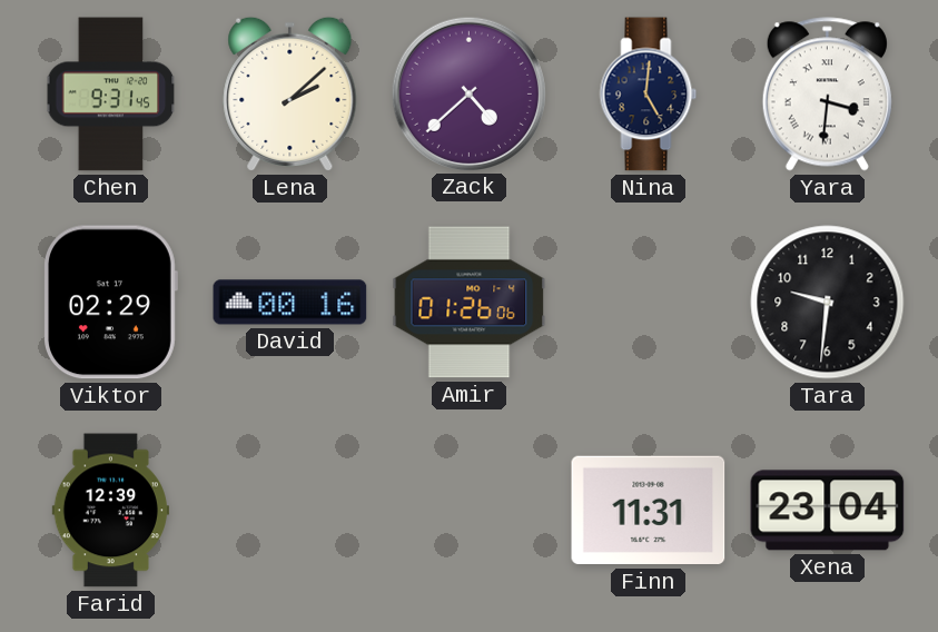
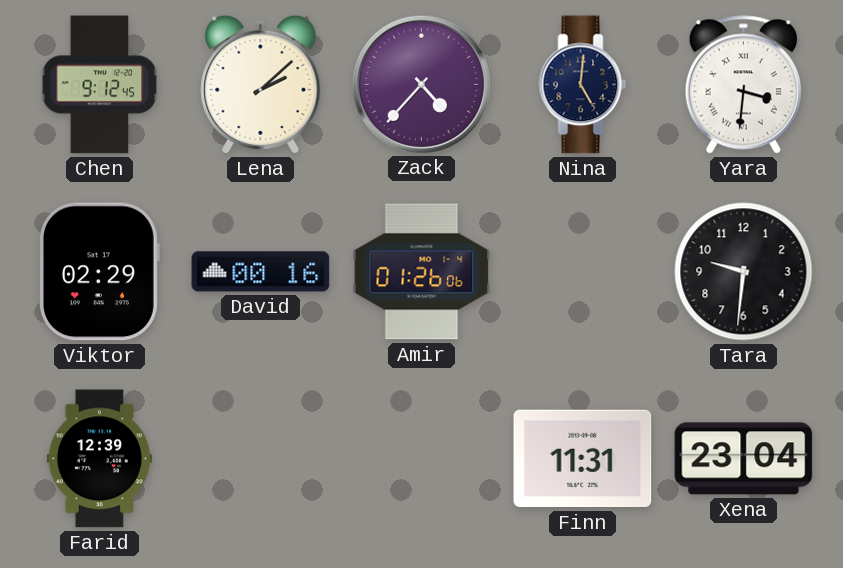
Chen: 9:31 -> 9:12
Zack: 4:38 -> 4:37
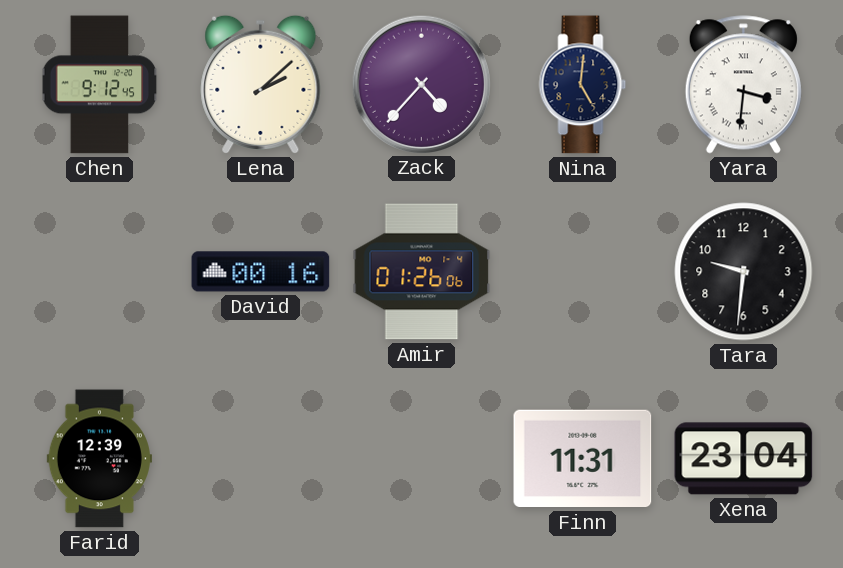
Viktor: 02:29 -> none
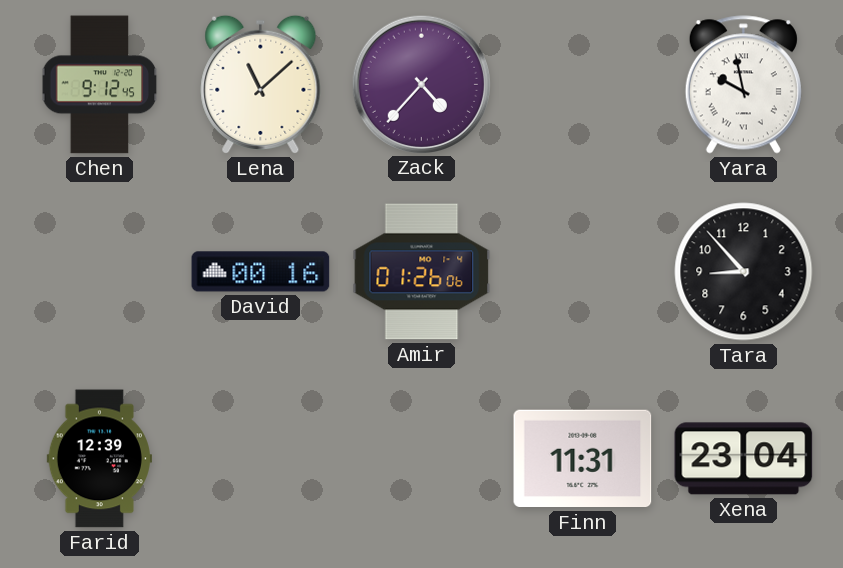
Lena: 2:08 -> 11:08
Nina: 5:01 -> none
Yara: 3:31 -> 9:58
Tara: 9:31 -> 8:53
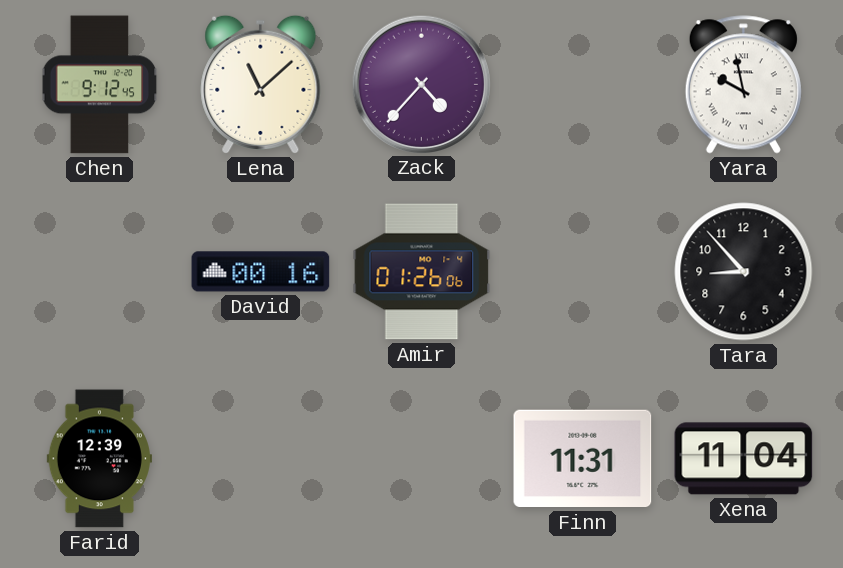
Xena: 23:04 -> 11:04
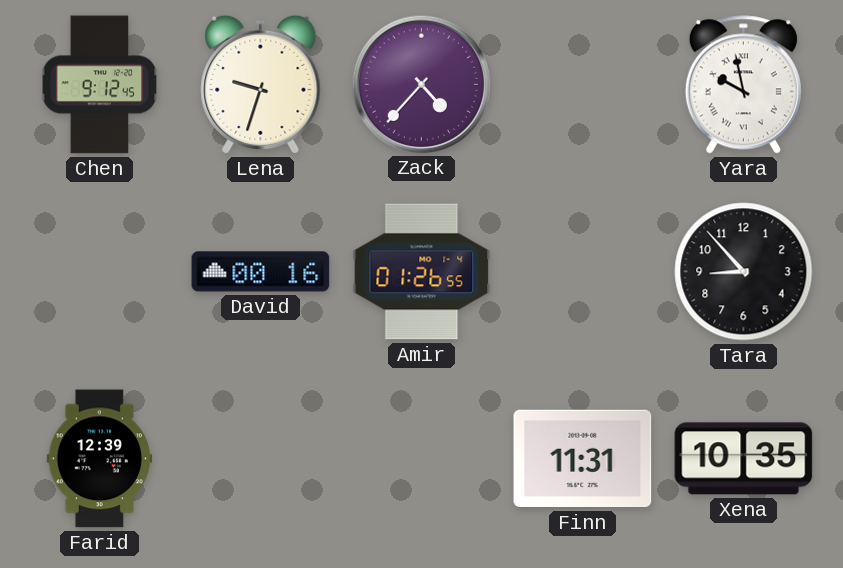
Lena: 11:08 -> 9:33
Amir: 01:26:06 -> 01:26:55
Xena: 11:04 -> 10:35
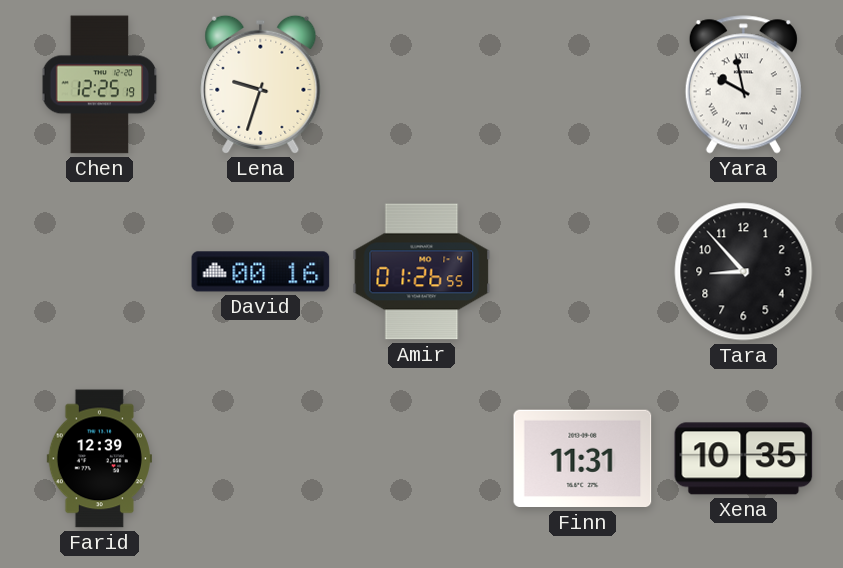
Chen: 9:12 -> 12:25
Zack: 4:37 -> none
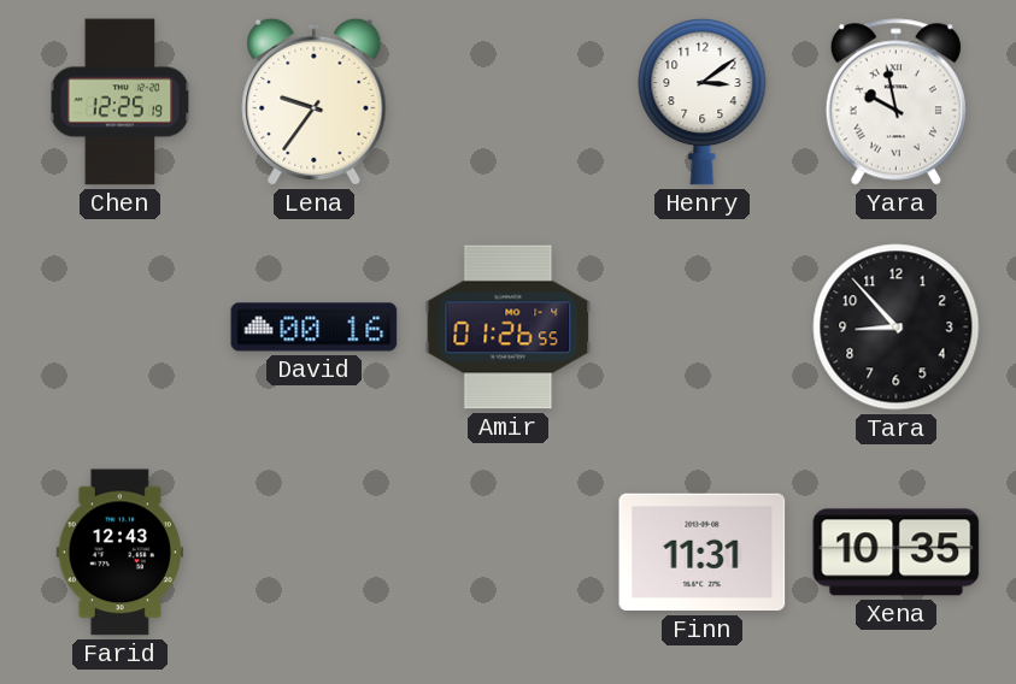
Lena: 9:33 -> 9:36
Henry: none -> 3:09
Farid: 12:39 -> 12:43
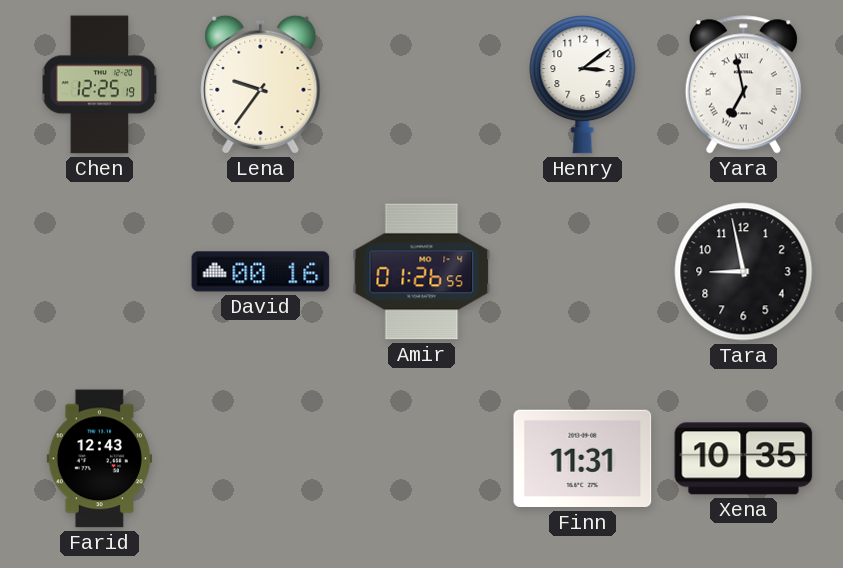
Yara: 9:58 -> 6:58
Tara: 8:53 -> 8:58
